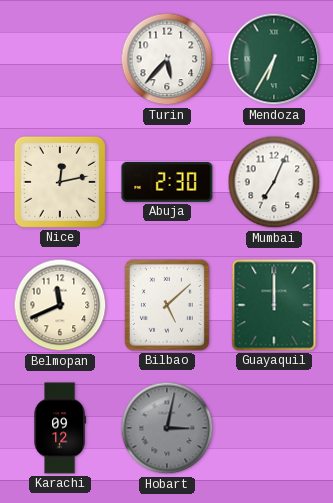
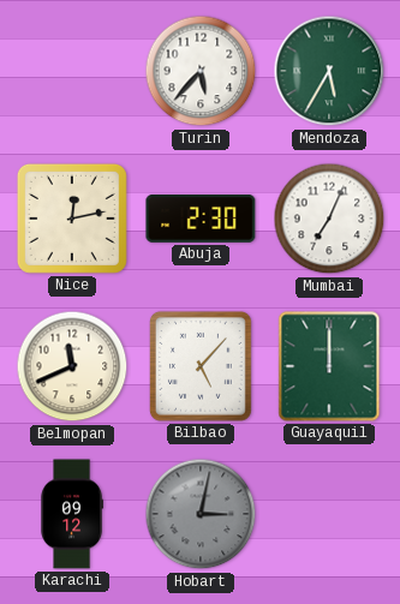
Mendoza: 6:35 -> 5:35
Bilbao: 5:08 -> 5:07
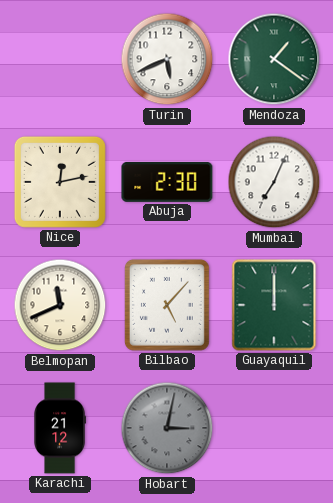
Turin: 5:37 -> 5:41
Mendoza: 5:35 -> 1:21
Karachi: 09:12 -> 21:12
